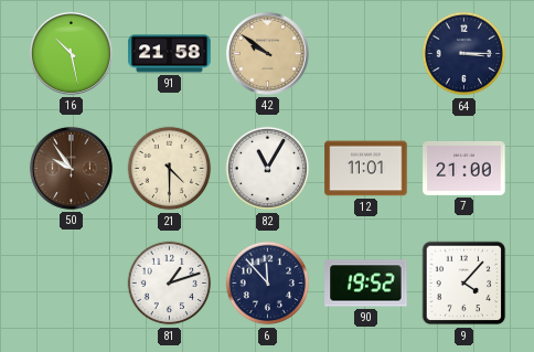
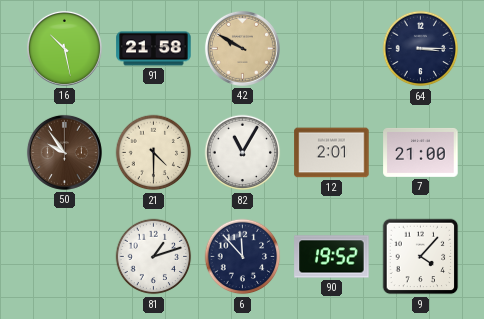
42: 9:51 -> 9:50
12: 11:01 -> 2:01
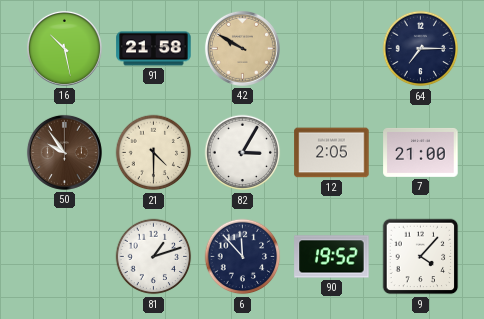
64: 3:15 -> 7:15
82: 11:05 -> 3:05
12: 2:01 -> 2:05
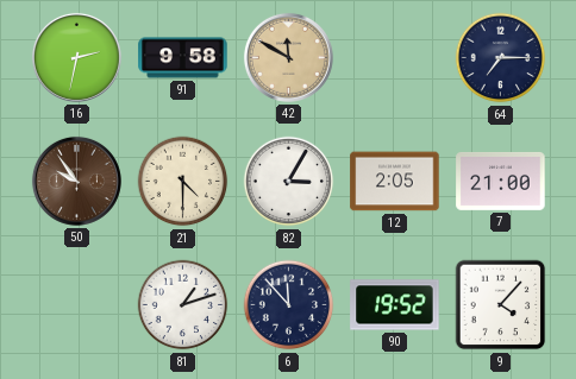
16: 10:28 -> 2:32
91: 21:58 -> 9:58
42: 9:50 -> 11:50
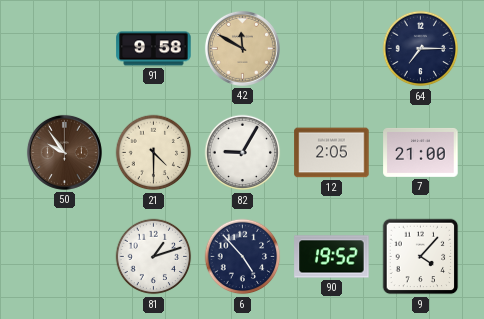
16: 2:32 -> none
82: 3:05 -> 9:05
6: 11:53 -> 4:53
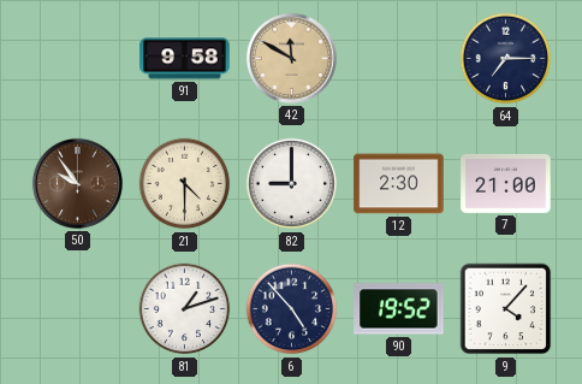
82: 9:05 -> 9:00
12: 2:05 -> 2:30
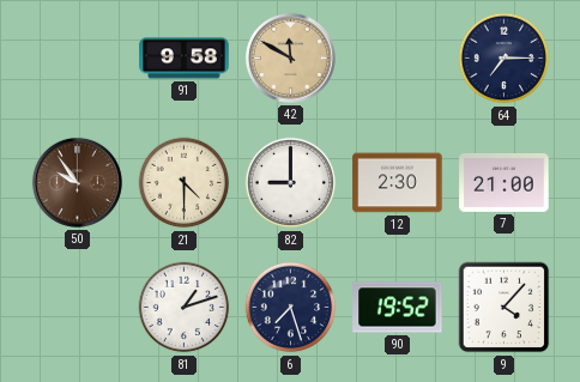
6: 4:53 -> 7:27
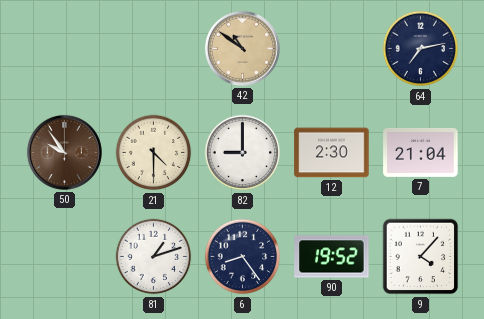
91: 9:58 -> none
42: 11:50 -> 10:51
64: 7:15 -> 7:13
7: 21:00 -> 21:04
6: 7:27 -> 8:24
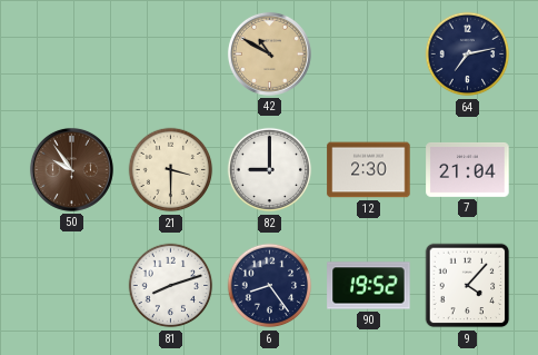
42: 10:51 -> 10:50
21: 4:30 -> 3:30
81: 1:12 -> 8:12
